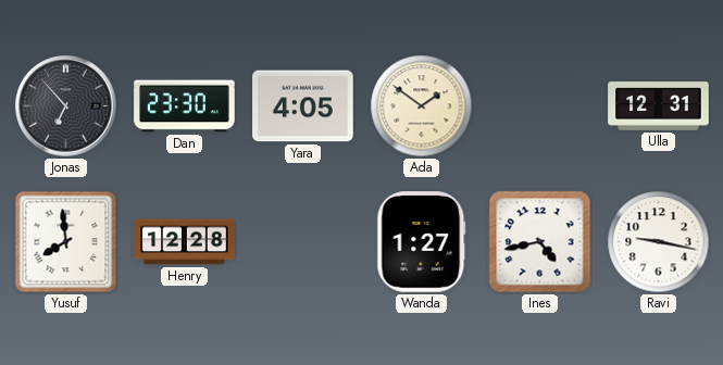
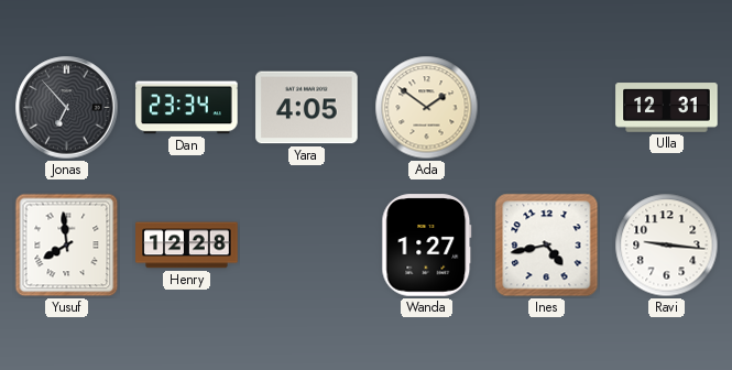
Dan: 23:30 -> 23:34
Ravi: 9:17 -> 9:16
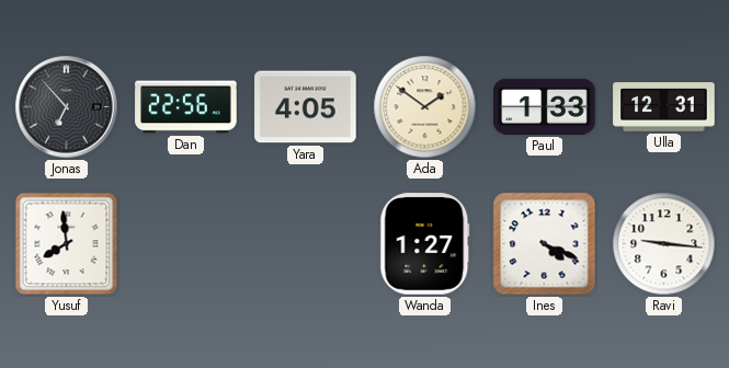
Dan: 23:34 -> 22:56
Paul: none -> 1:33
Henry: 12:28 -> none
Ines: 4:43 -> 4:19
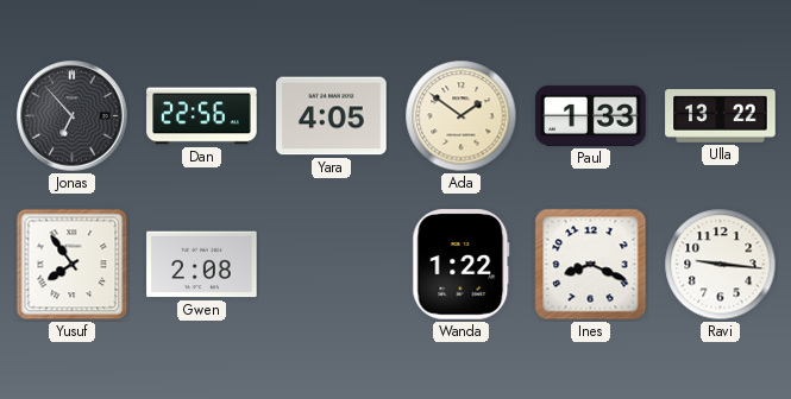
Ulla: 12:31 -> 13:22
Yusuf: 7:59 -> 7:54
Gwen: none -> 2:08
Wanda: 1:27 -> 1:22
Ines: 4:19 -> 8:19
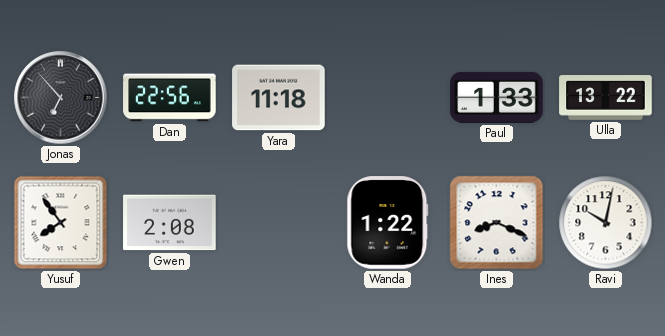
Yara: 4:05 -> 11:18
Ada: 1:51 -> none
Ravi: 9:16 -> 10:02
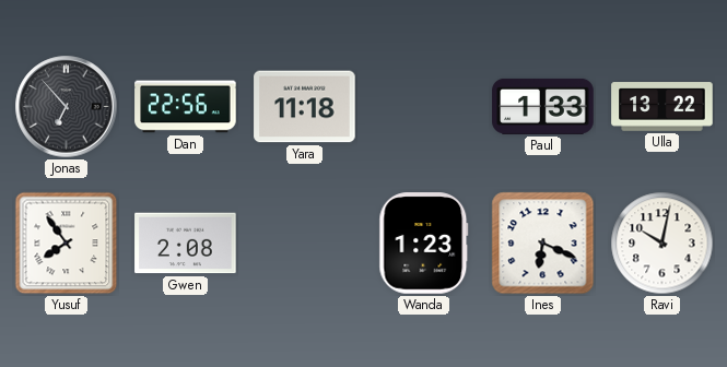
Wanda: 1:22 -> 1:23
Ines: 8:19 -> 6:19
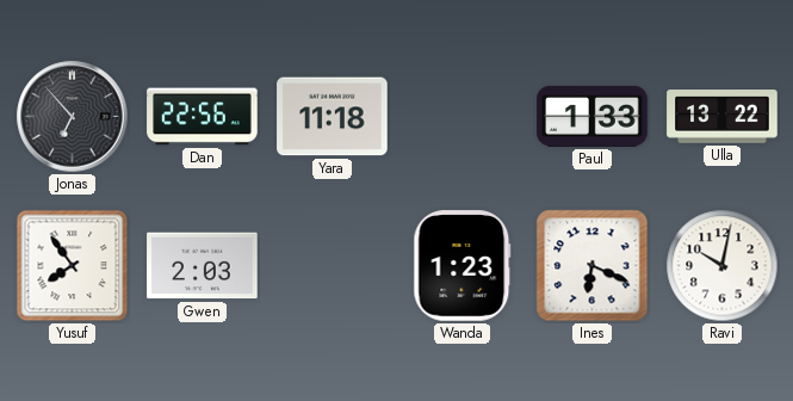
Gwen: 2:08 -> 2:03
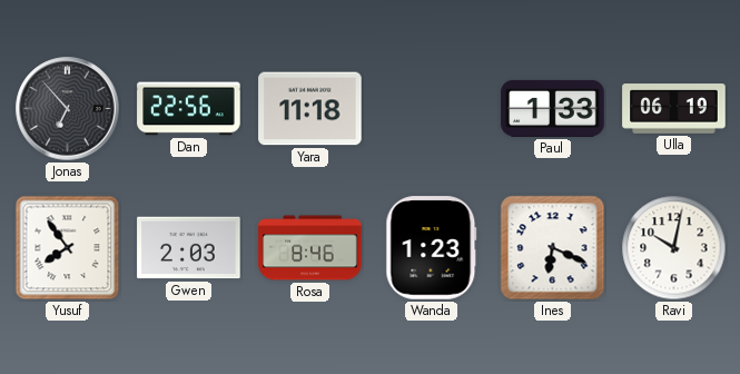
Ulla: 13:22 -> 06:19
Rosa: none -> 8:46
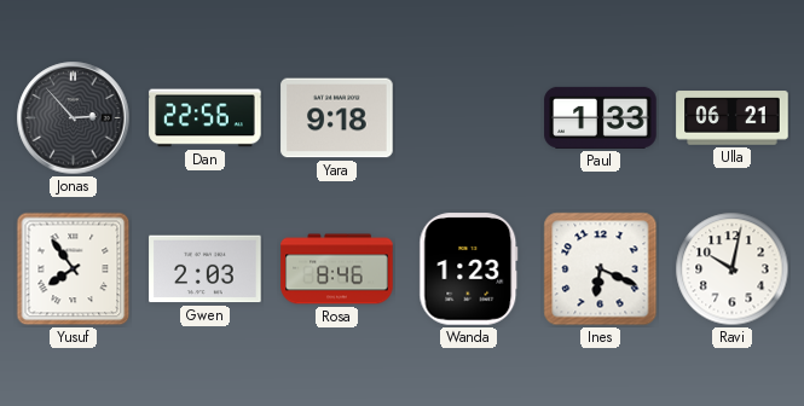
Jonas: 6:53 -> 2:53
Yara: 11:18 -> 9:18
Ulla: 06:19 -> 06:21
